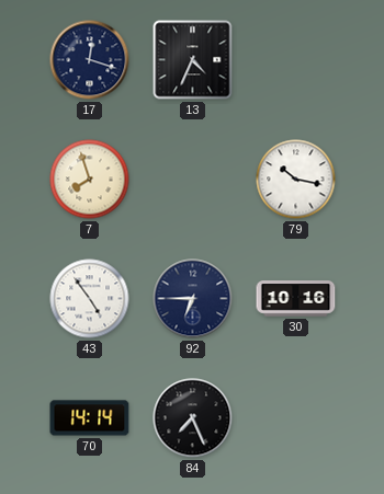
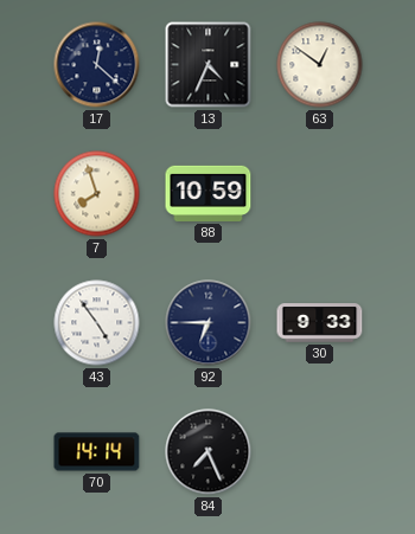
17: 12:18 -> 12:22
63: none -> 12:51
88: none -> 10:59
79: 10:17 -> none
30: 10:16 -> 9:33
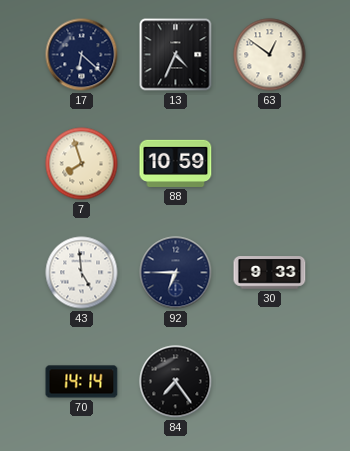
17: 12:22 -> 6:22
43: 4:54 -> 4:59
84: 7:26 -> 7:24
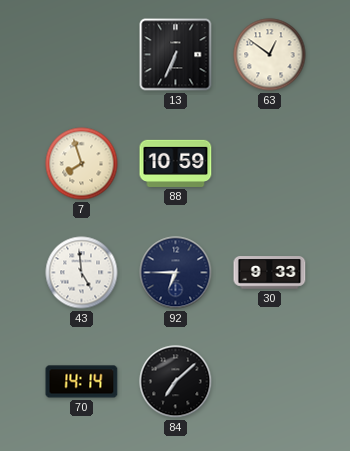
17: 6:22 -> none
13: 4:34 -> 6:34
84: 7:24 -> 7:08
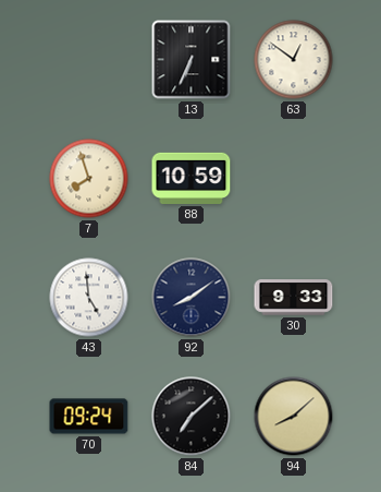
92: 6:45 -> 8:09
70: 14:14 -> 09:24
94: none -> 8:08
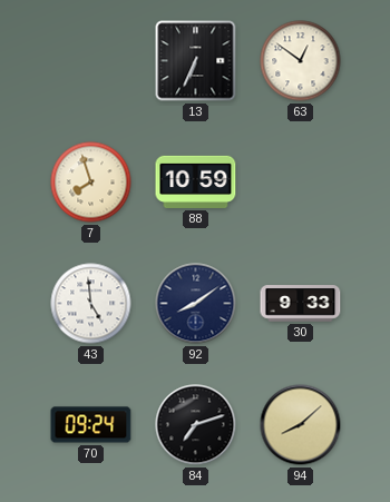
84: 7:08 -> 7:12
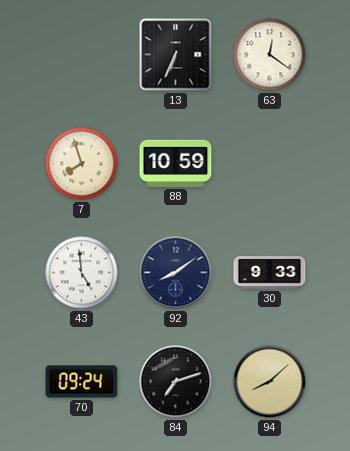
63: 12:51 -> 12:21
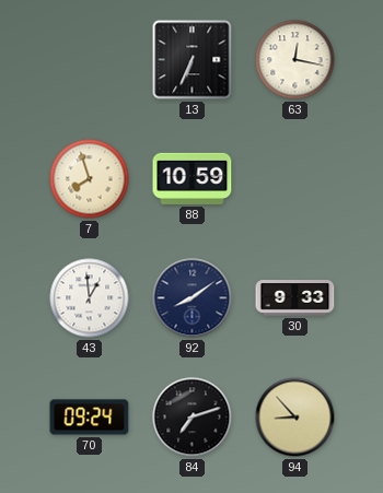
63: 12:21 -> 12:17
43: 4:59 -> 12:59
94: 8:08 -> 8:53
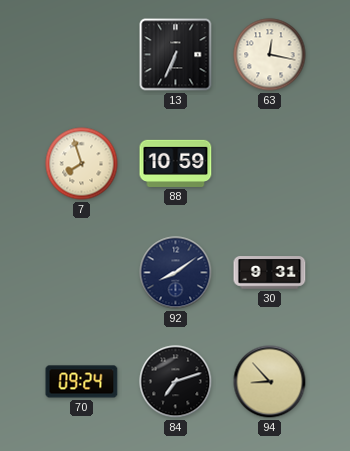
43: 12:59 -> none
30: 9:33 -> 9:31
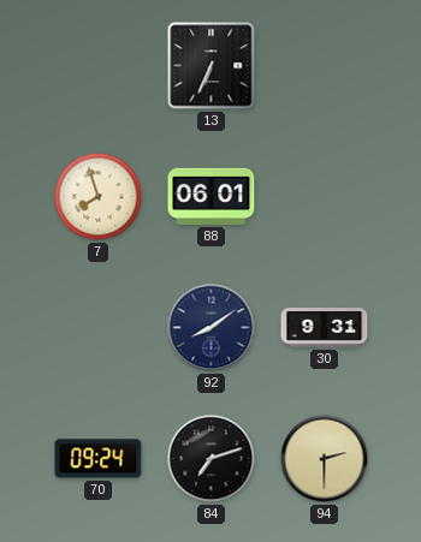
63: 12:17 -> none
88: 10:59 -> 06:01
94: 8:53 -> 2:30
